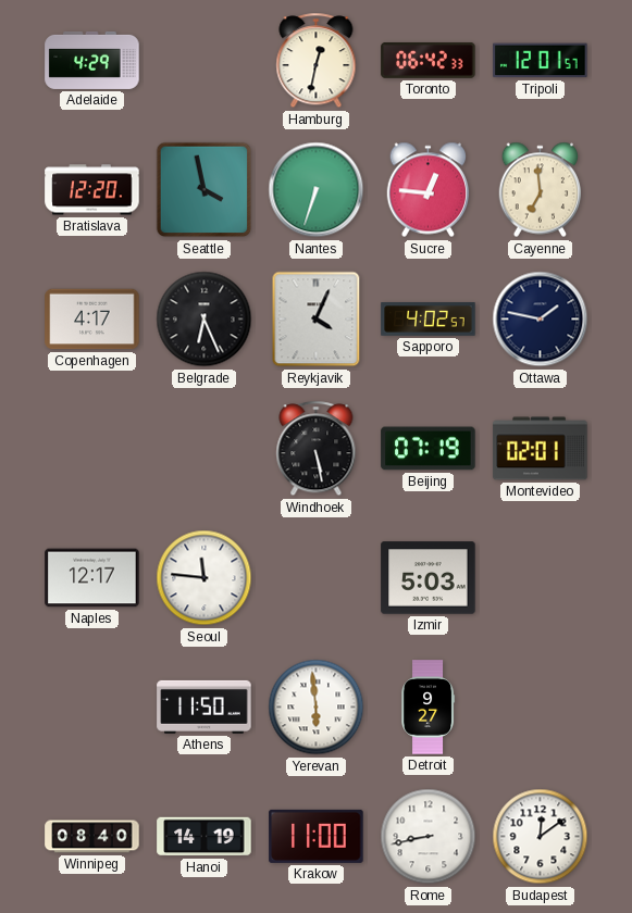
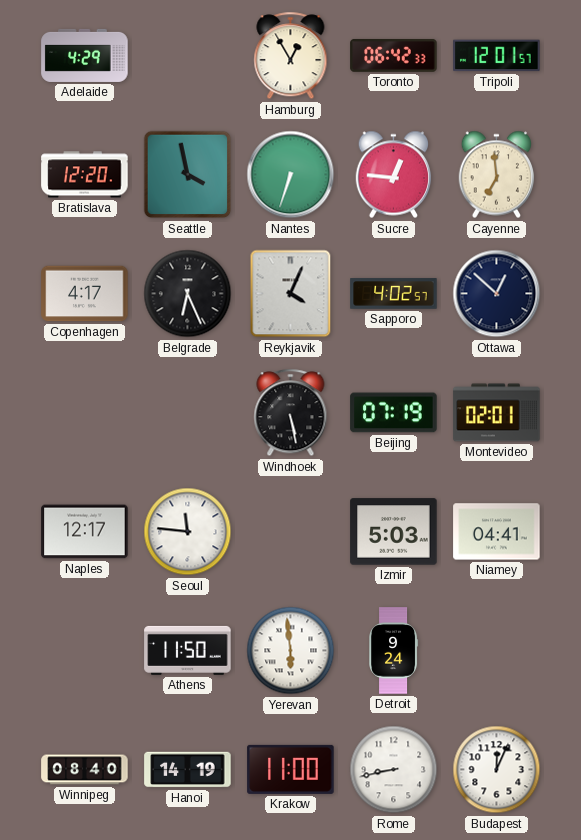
Hamburg: 12:32 -> 12:55
Ottawa: 1:47 -> 12:52
Niamey: none -> 04:41
Detroit: 9:27 -> 9:24
Budapest: 12:09 -> 12:04
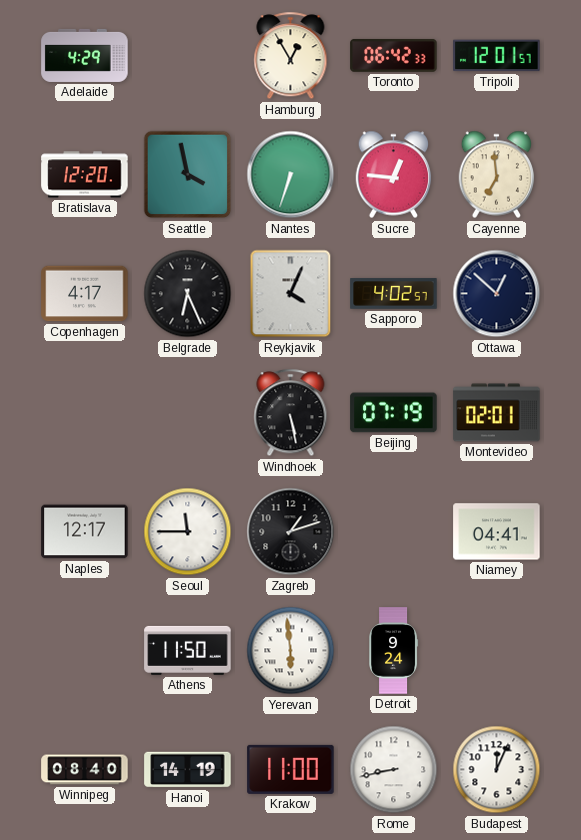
Seoul: 11:46 -> 11:45
Zagreb: none -> 1:12
Izmir: 5:03 -> none
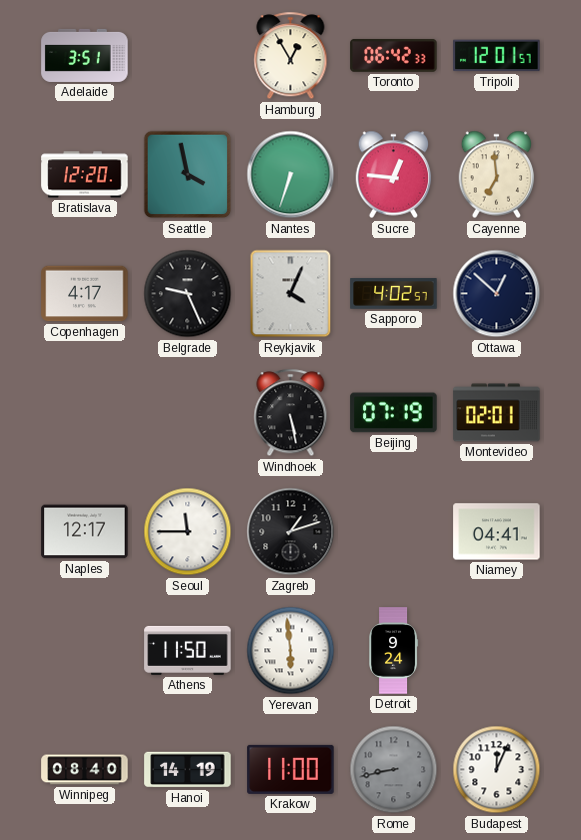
Adelaide: 4:29 -> 3:51
Belgrade: 6:26 -> 9:26
Rome dial: white -> grey
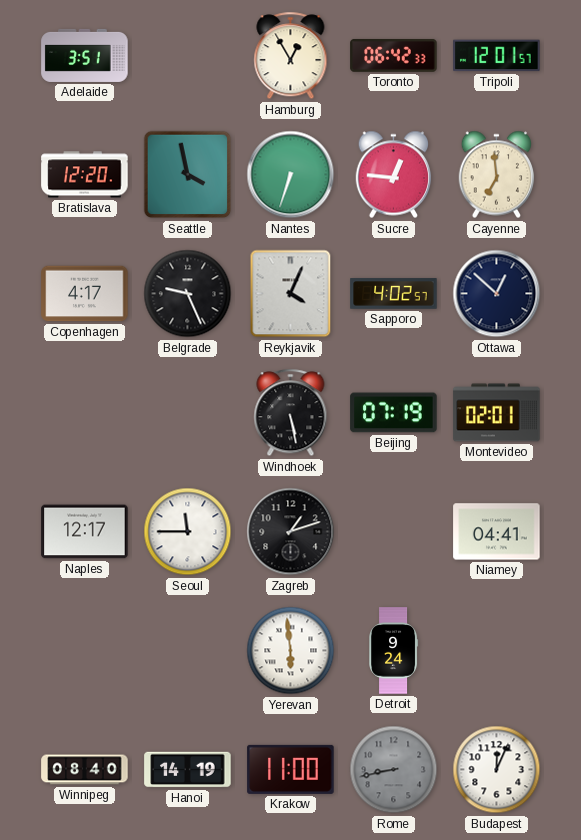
Athens: 11:50 -> none
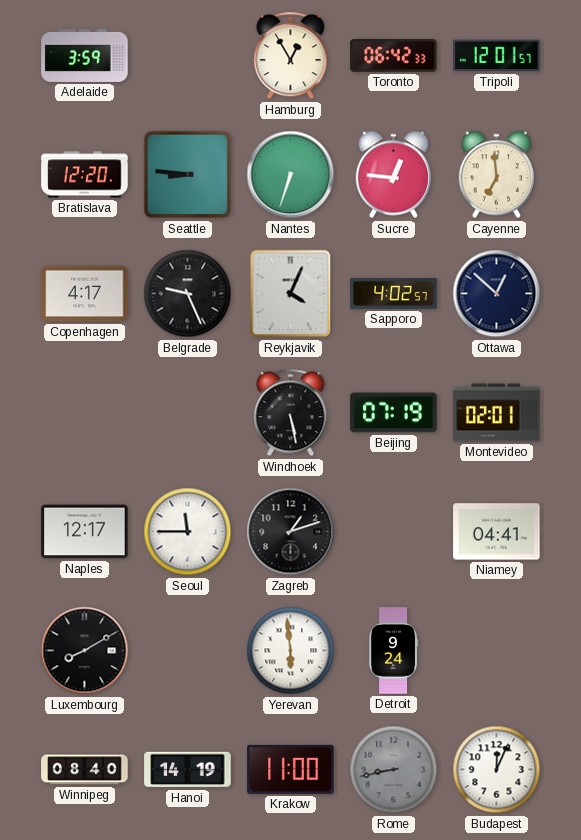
Adelaide: 3:51 -> 3:59
Seattle: 3:58 -> 8:46
Luxembourg: none -> 8:10
